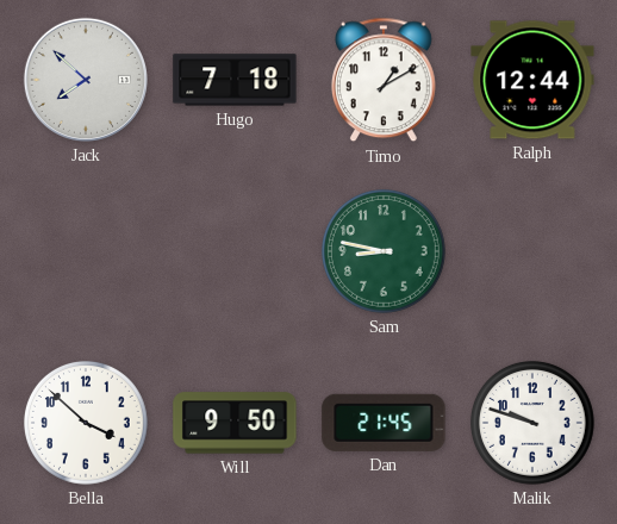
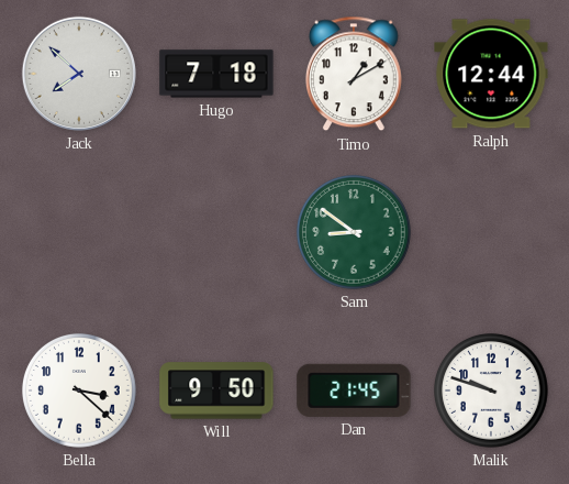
Sam: 8:47 -> 8:51
Bella: 3:52 -> 3:22
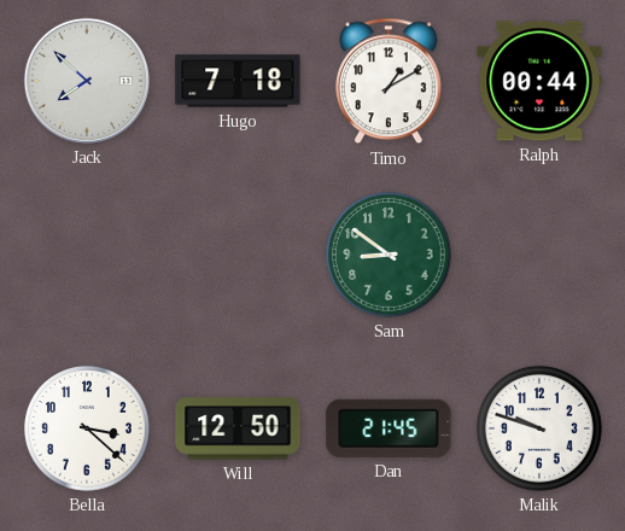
Ralph: 12:44 -> 00:44
Will: 9:50 -> 12:50
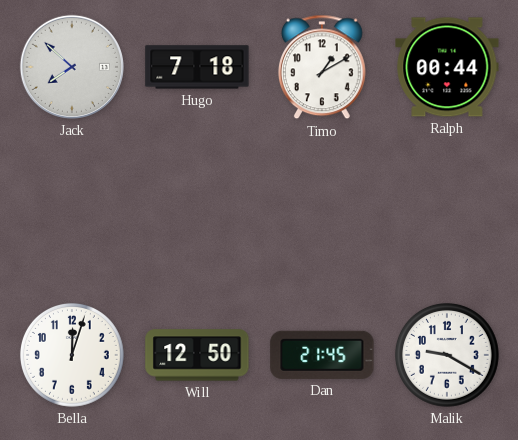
Sam: 8:51 -> none
Bella: 3:22 -> 12:03
Malik: 9:48 -> 9:20
